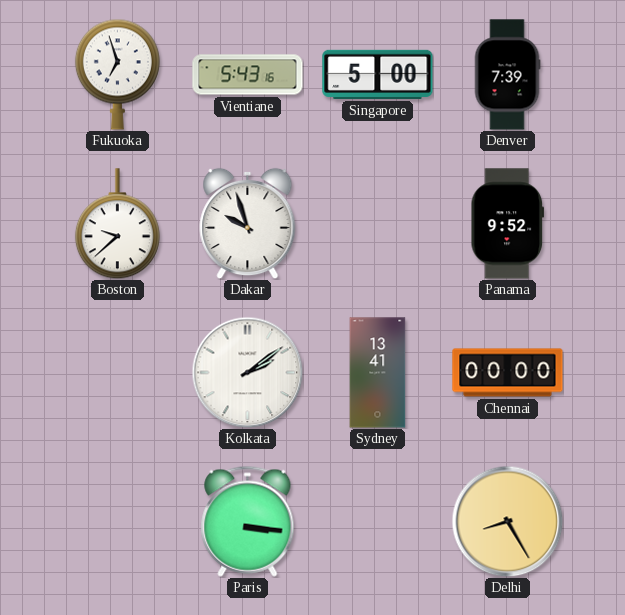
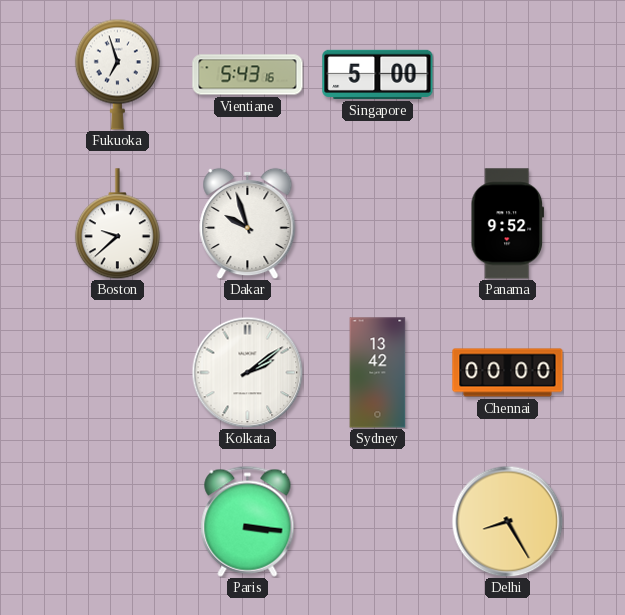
Denver: 7:39 -> none
Sydney: 13:41 -> 13:42
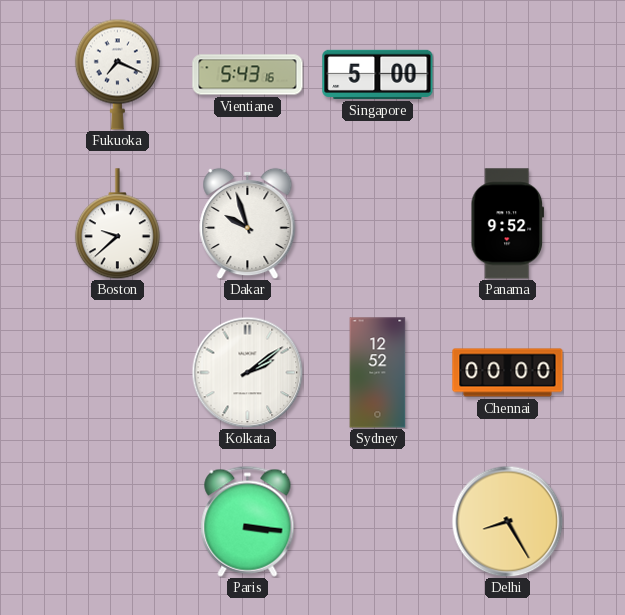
Fukuoka: 6:57 -> 7:19
Sydney: 13:42 -> 12:52
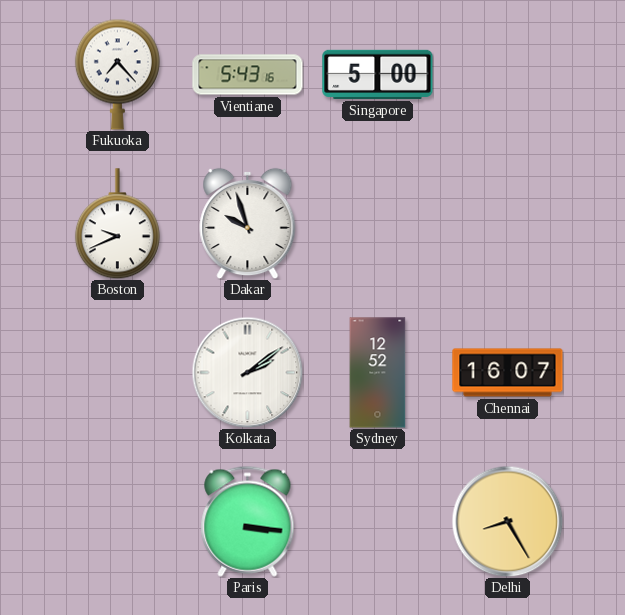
Fukuoka: 7:19 -> 7:23
Boston: 9:38 -> 9:41
Panama: 9:52 -> none
Chennai: 00:00 -> 16:07
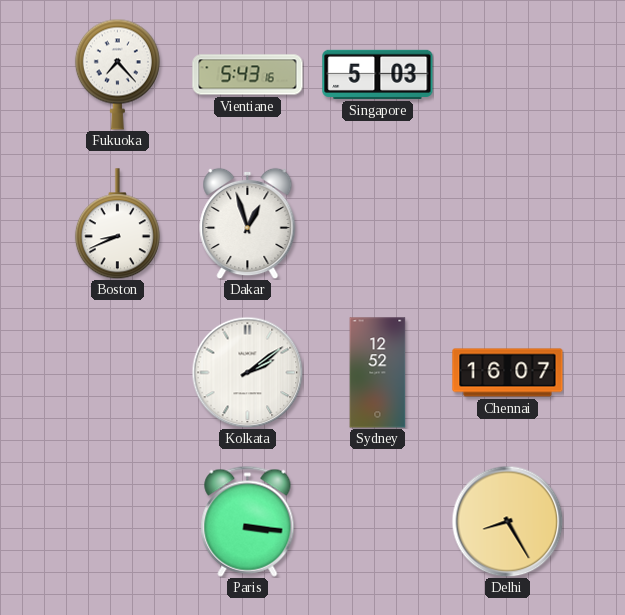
Singapore: 5:00 -> 5:03
Boston: 9:41 -> 8:41
Dakar: 9:57 -> 12:57
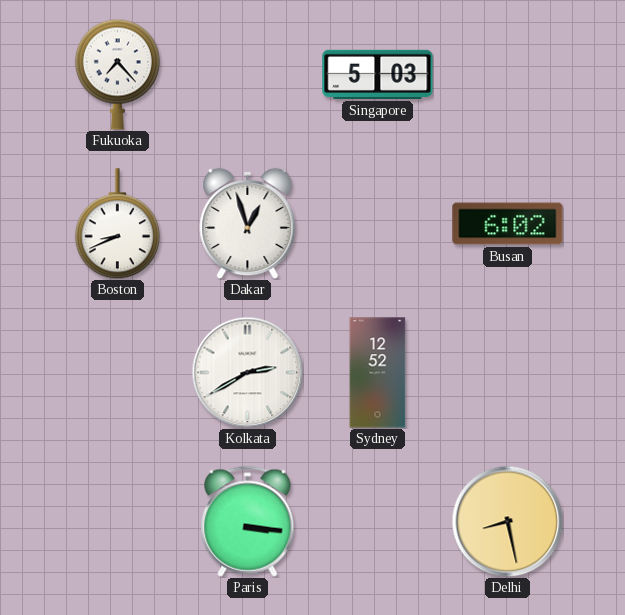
Vientiane: 5:43 -> none
Busan: none -> 6:02
Kolkata: 2:09 -> 2:40
Chennai: 16:07 -> none
Delhi: 8:25 -> 8:28
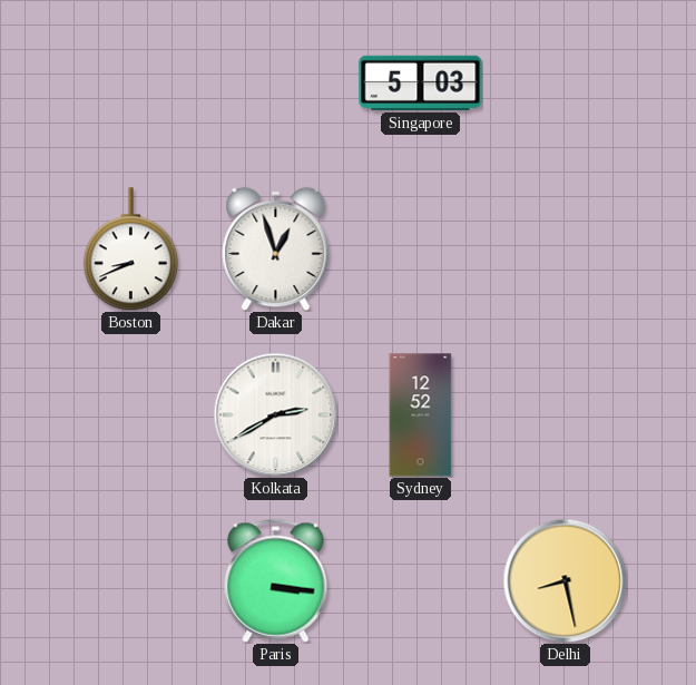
Fukuoka: 7:23 -> none
Busan: 6:02 -> none
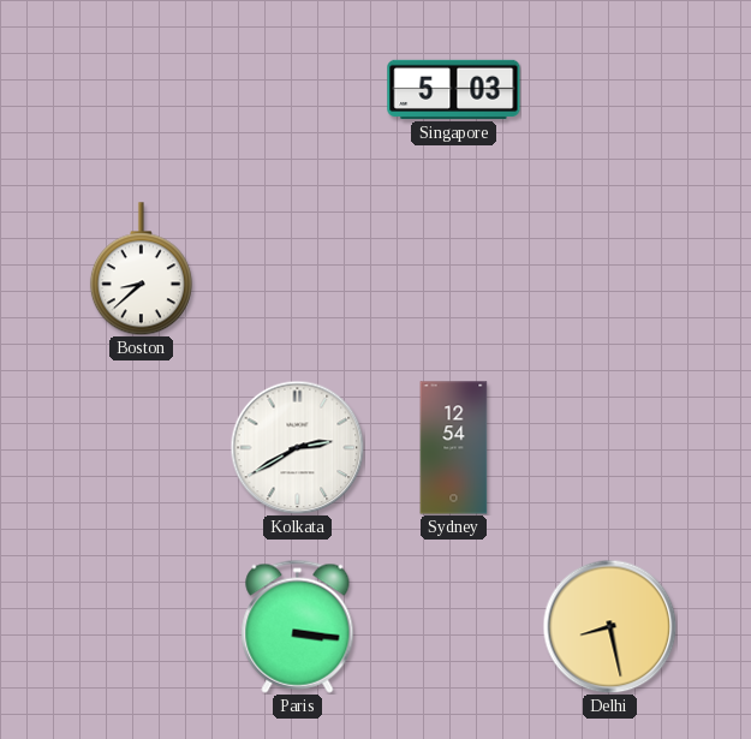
Boston: 8:41 -> 8:38
Dakar: 12:57 -> none
Sydney: 12:52 -> 12:54
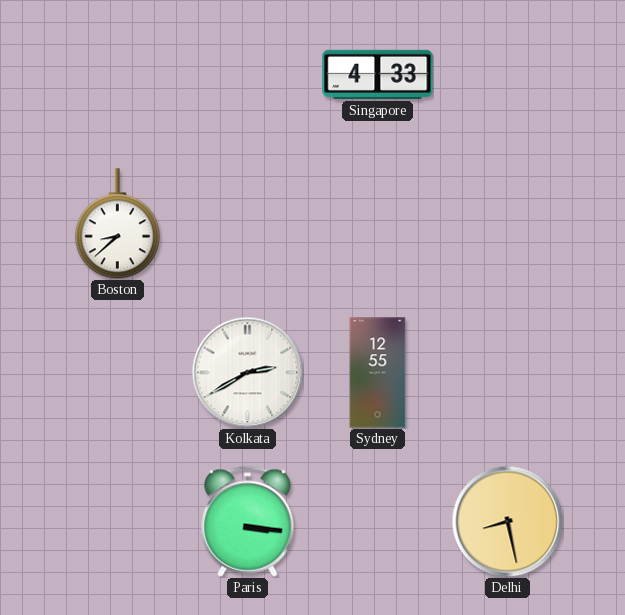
Singapore: 5:03 -> 4:33
Sydney: 12:54 -> 12:55
